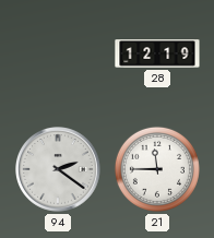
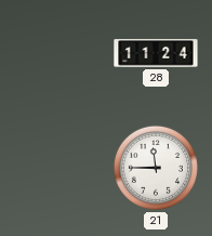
28: 12:19 -> 11:24
94: 2:21 -> none
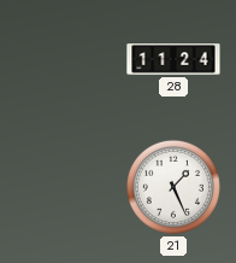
21: 11:45 -> 1:26
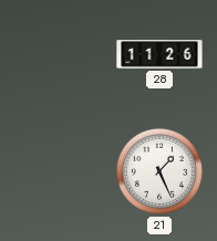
28: 11:24 -> 11:26
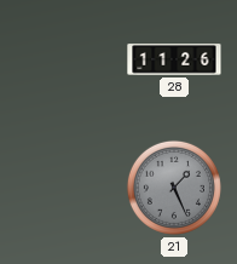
21 dial: white -> grey
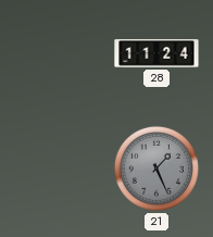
28: 11:26 -> 11:24
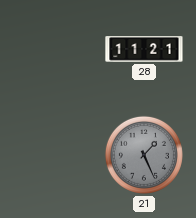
28: 11:24 -> 11:21
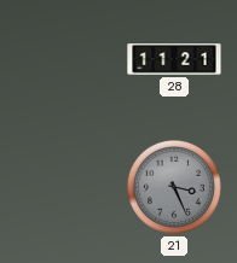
21: 1:26 -> 3:26
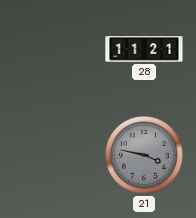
21: 3:26 -> 3:47
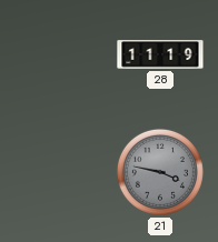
28: 11:21 -> 11:19
